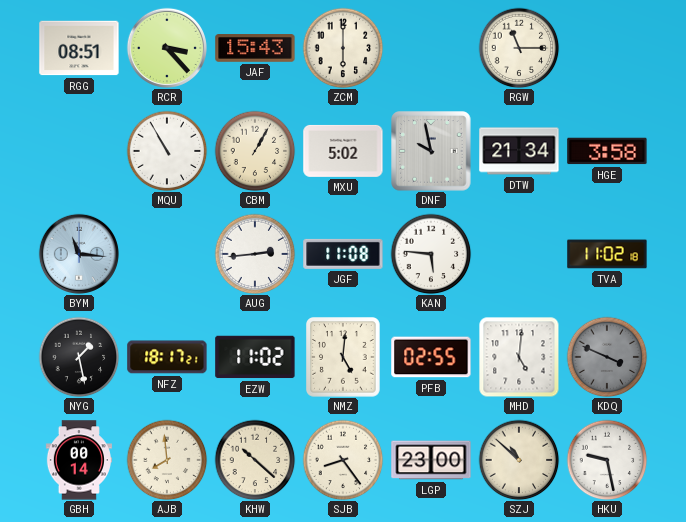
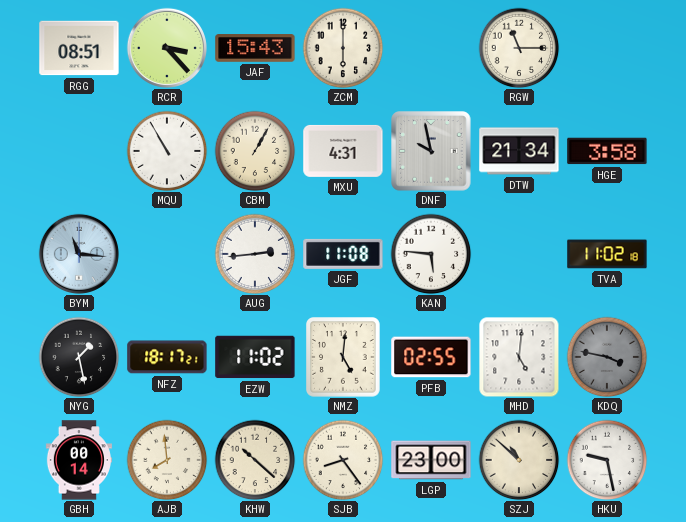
MXU: 5:02 -> 4:31
KDQ: 3:49 -> 3:47
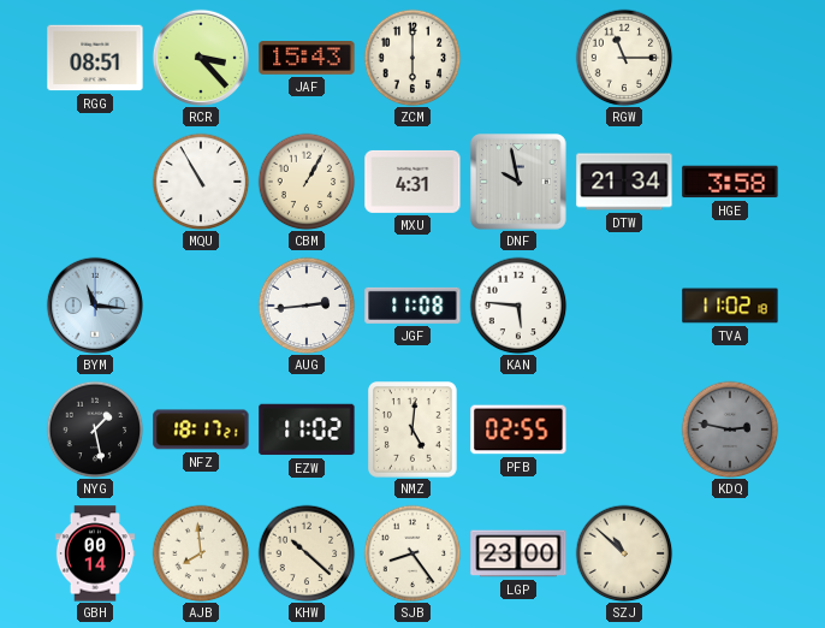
MHD: 5:01 -> none
KDQ: 3:47 -> 2:47
HKU: 9:28 -> none
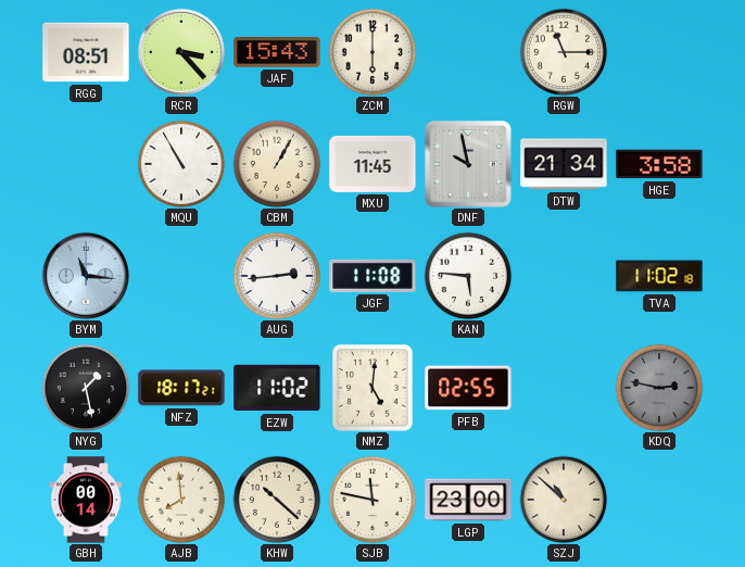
MXU: 4:31 -> 11:45
SJB: 8:24 -> 11:47
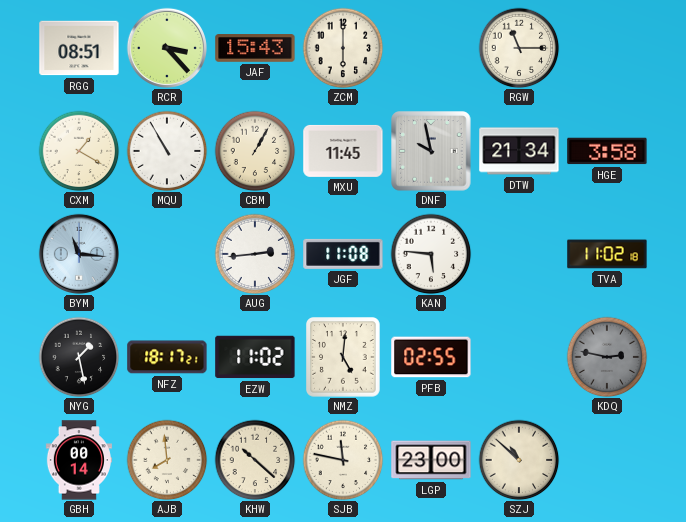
CXM: none -> 1:20
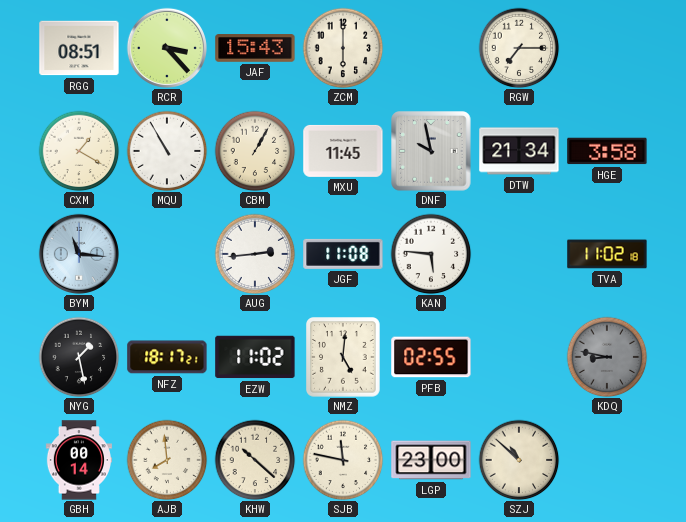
RGW: 11:15 -> 7:15
KDQ: 2:47 -> 8:47
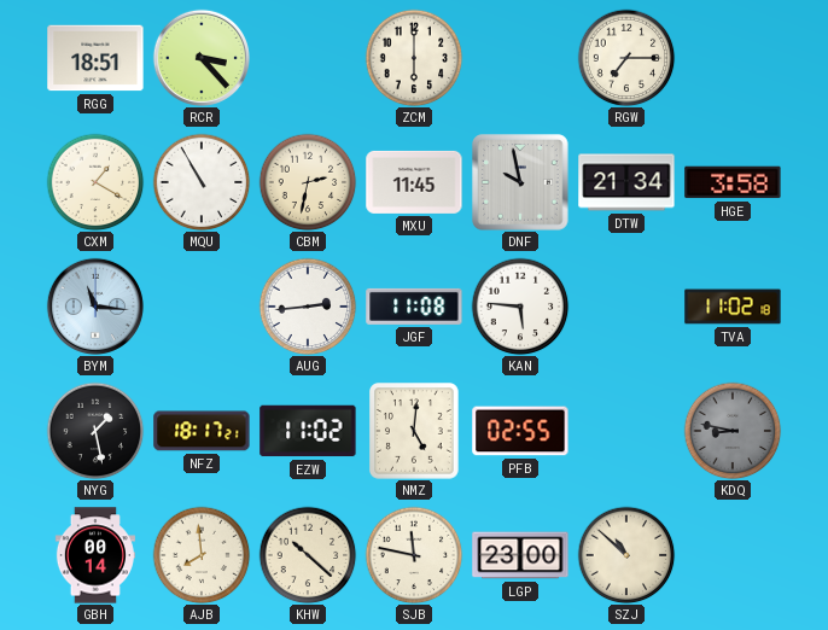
RGG: 08:51 -> 18:51
JAF: 15:43 -> none
CBM: 1:05 -> 2:32
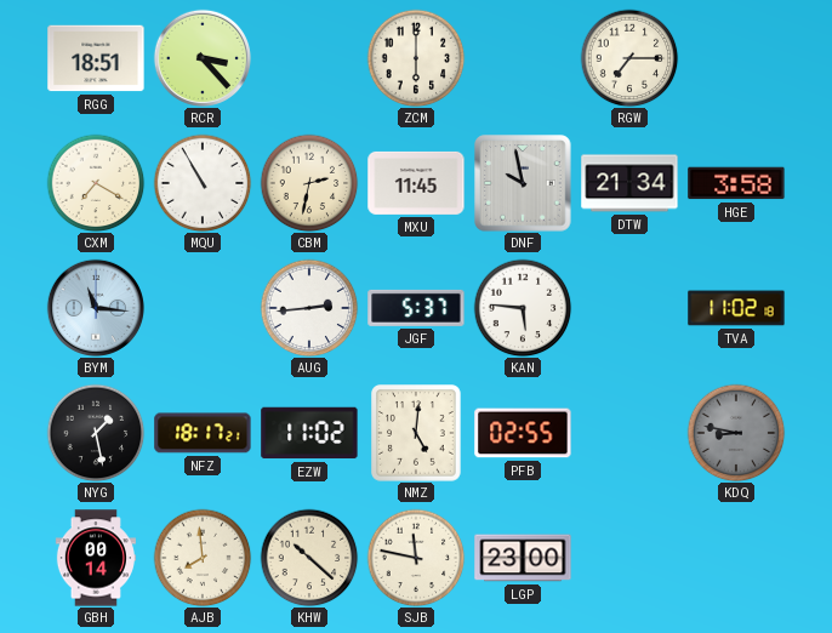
CXM: 1:20 -> 7:20
JGF: 11:08 -> 5:37
SZJ: 10:52 -> none
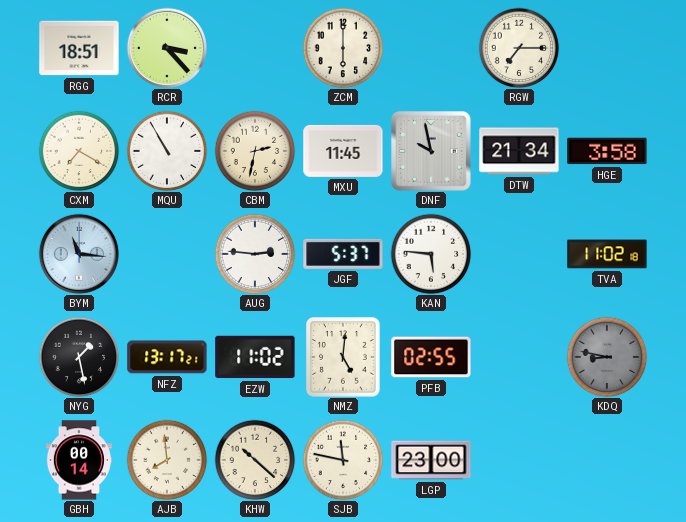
AUG: 2:44 -> 2:46
NFZ: 18:17 -> 13:17
